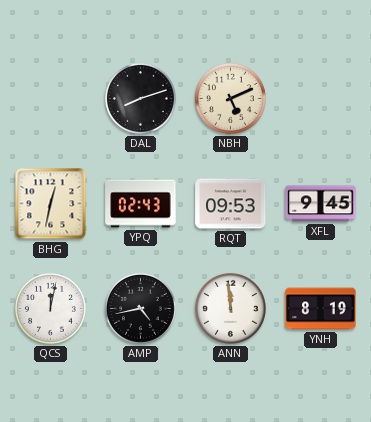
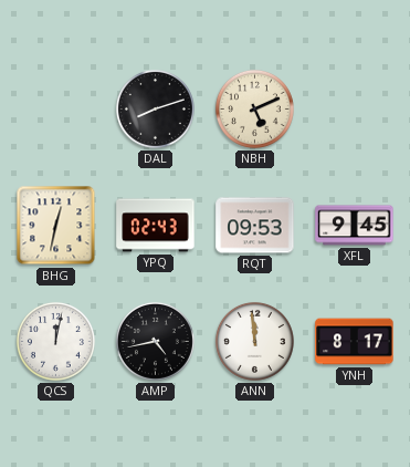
YNH: 8:19 -> 8:17
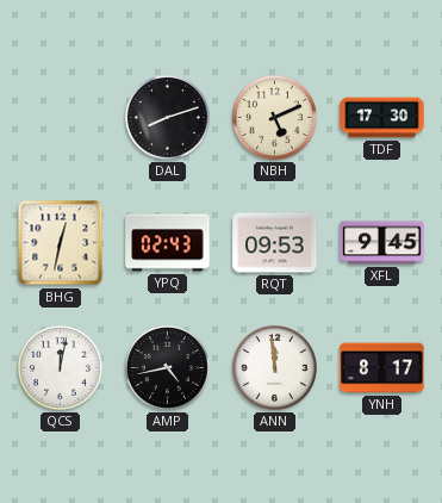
TDF: none -> 17:30
